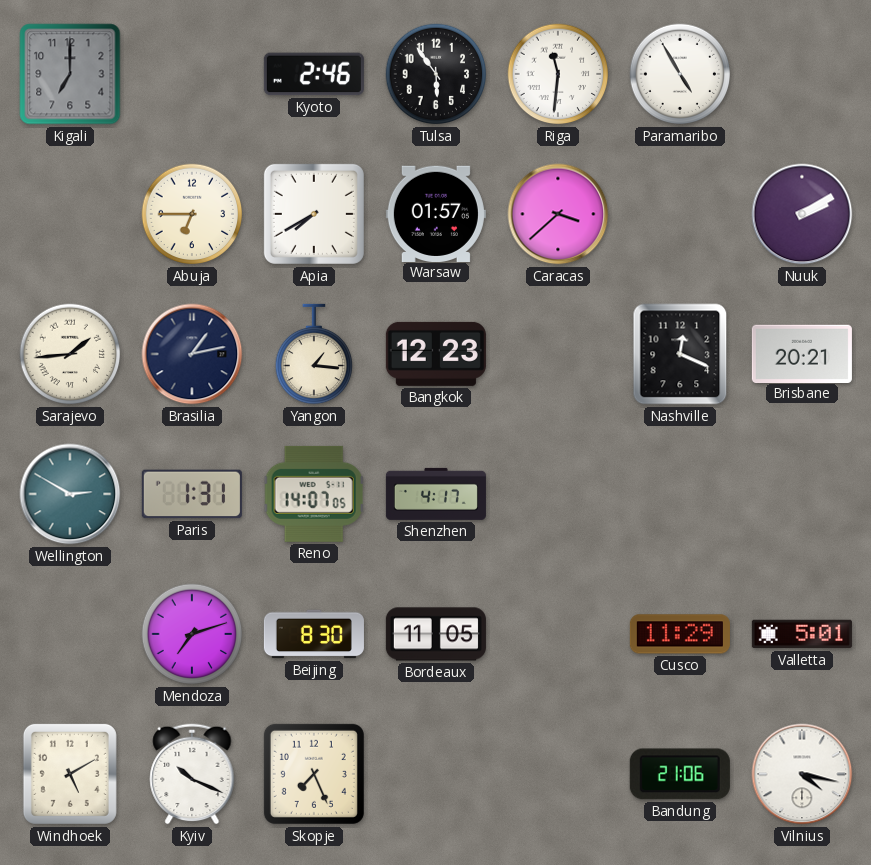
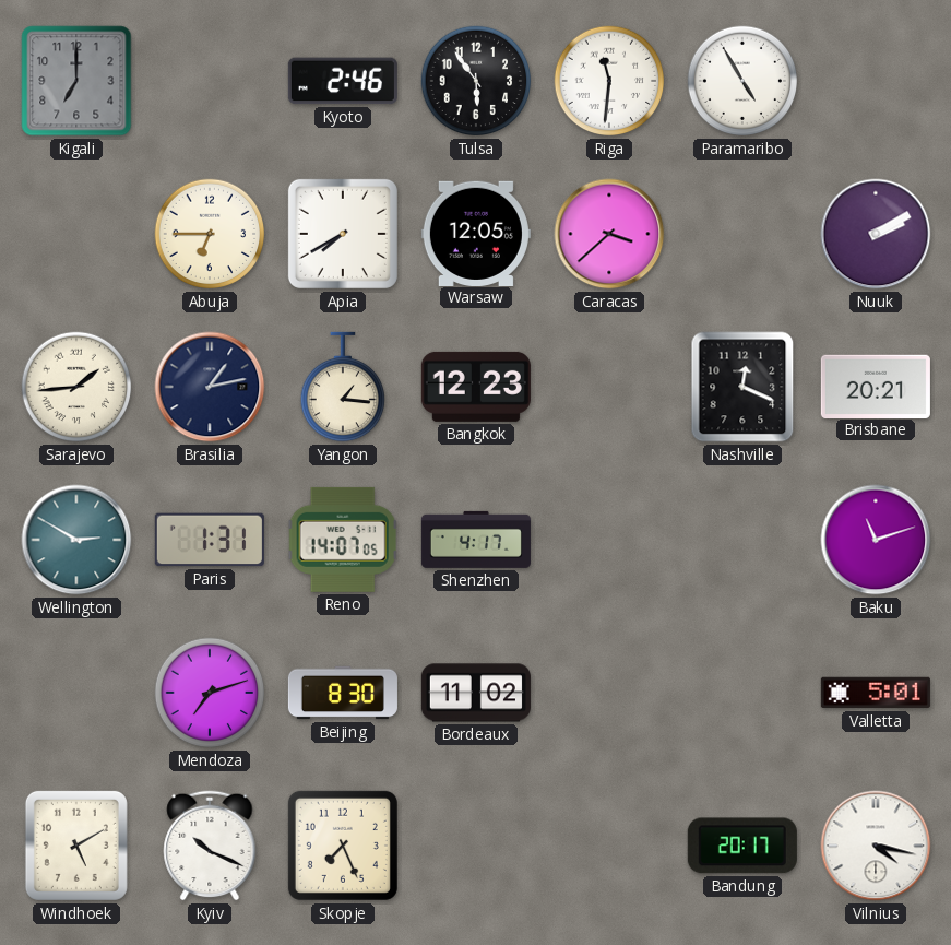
Warsaw: 01:57 -> 12:05
Baku: none -> 11:12
Bordeaux: 11:05 -> 11:02
Cusco: 11:29 -> none
Bandung: 21:06 -> 20:17
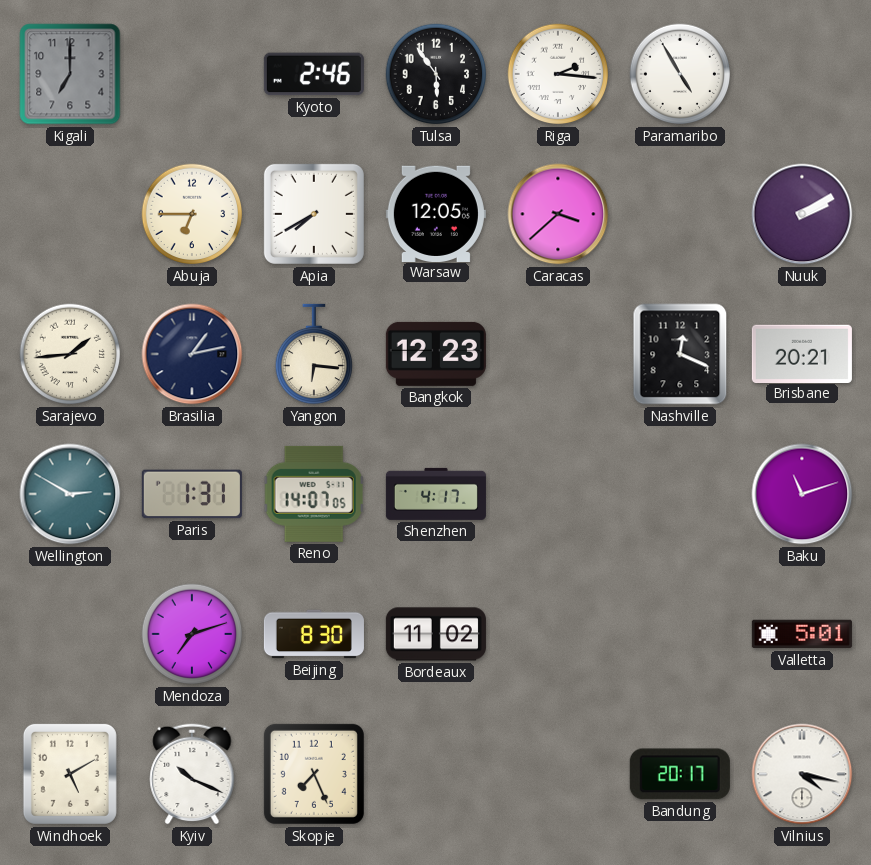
Riga: 11:31 -> 2:16
Yangon: 1:16 -> 6:16
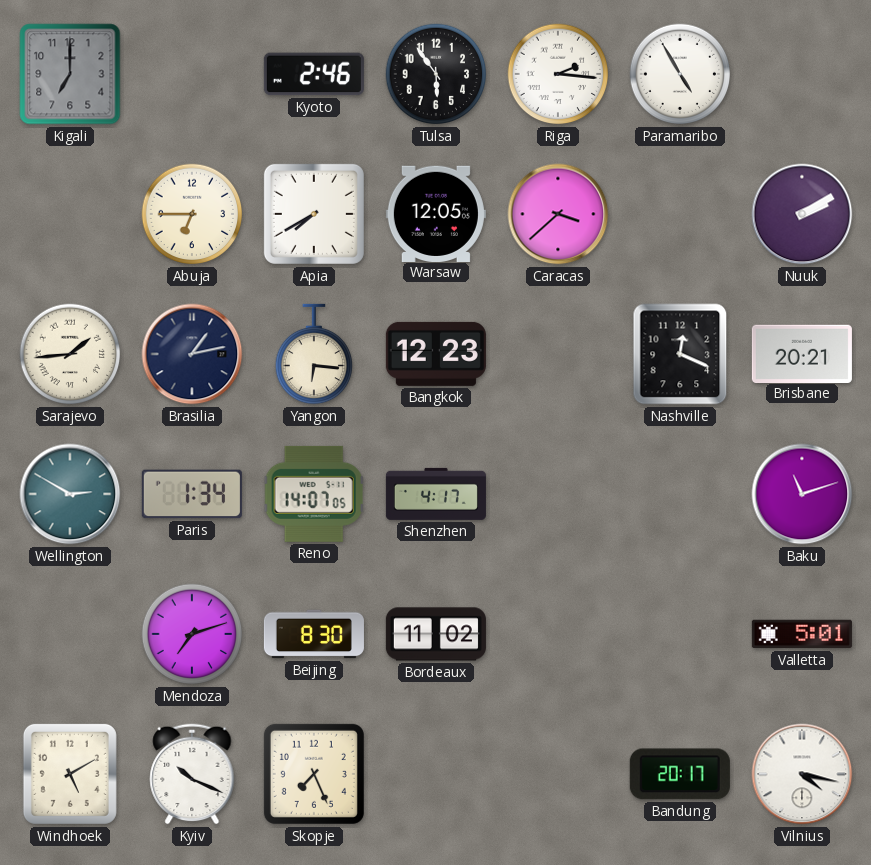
Paris: 1:31 -> 1:34
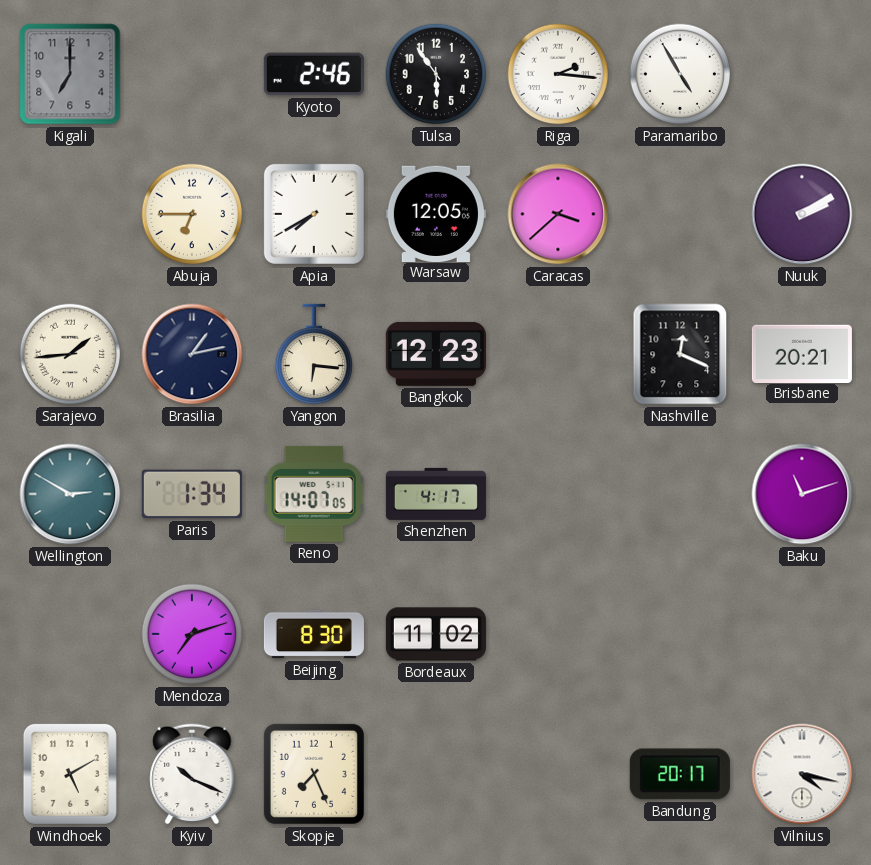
Valletta: 5:01 -> none
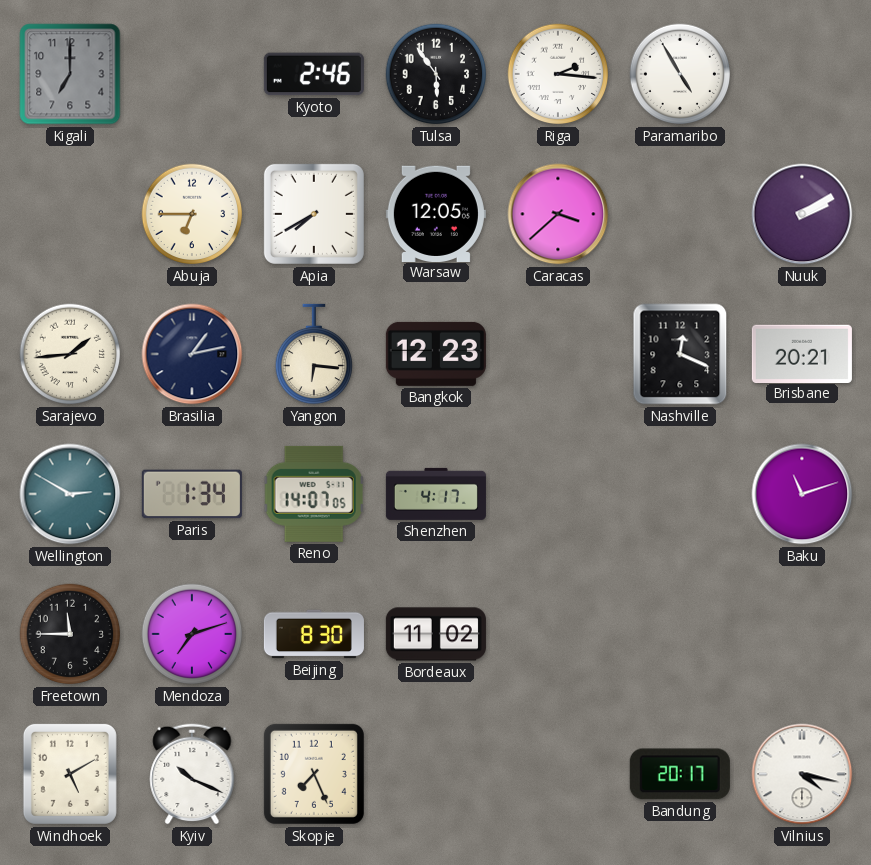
Freetown: none -> 11:45
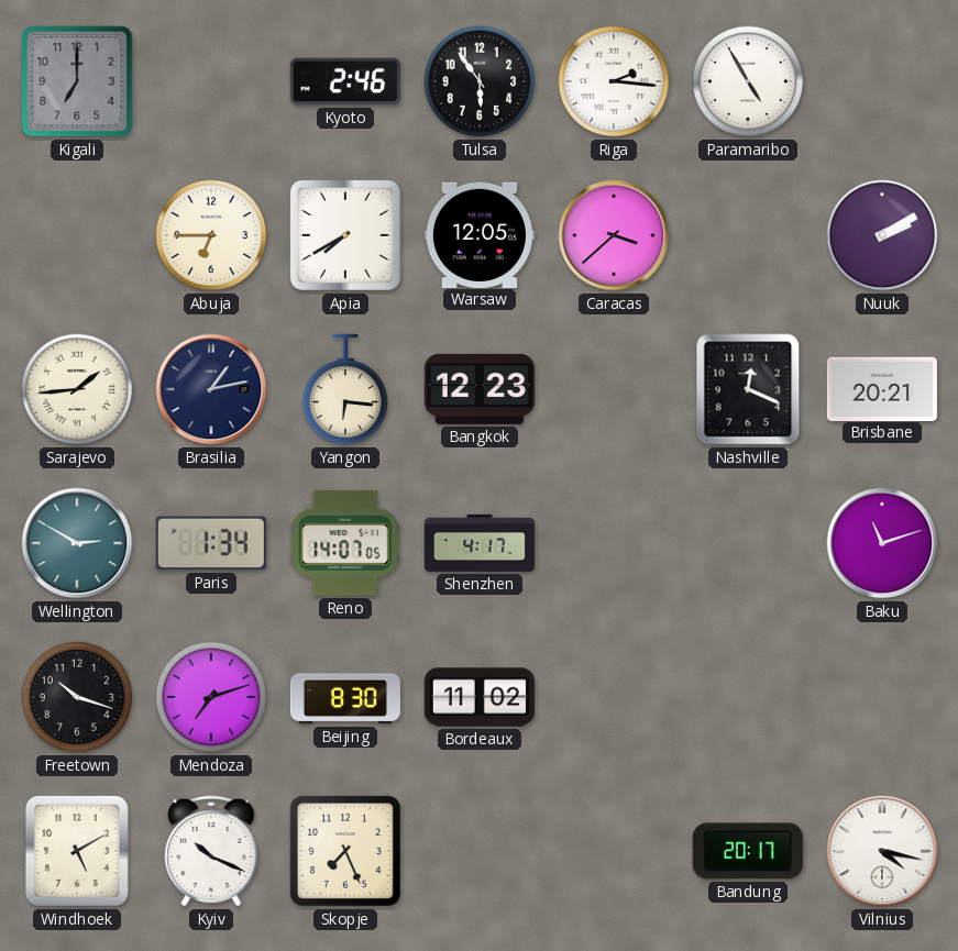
Freetown: 11:45 -> 10:18
